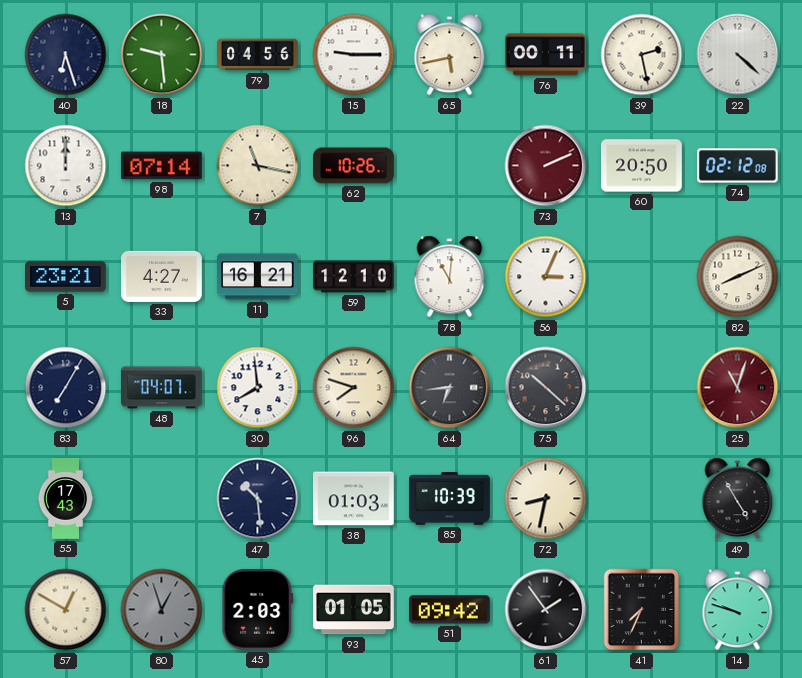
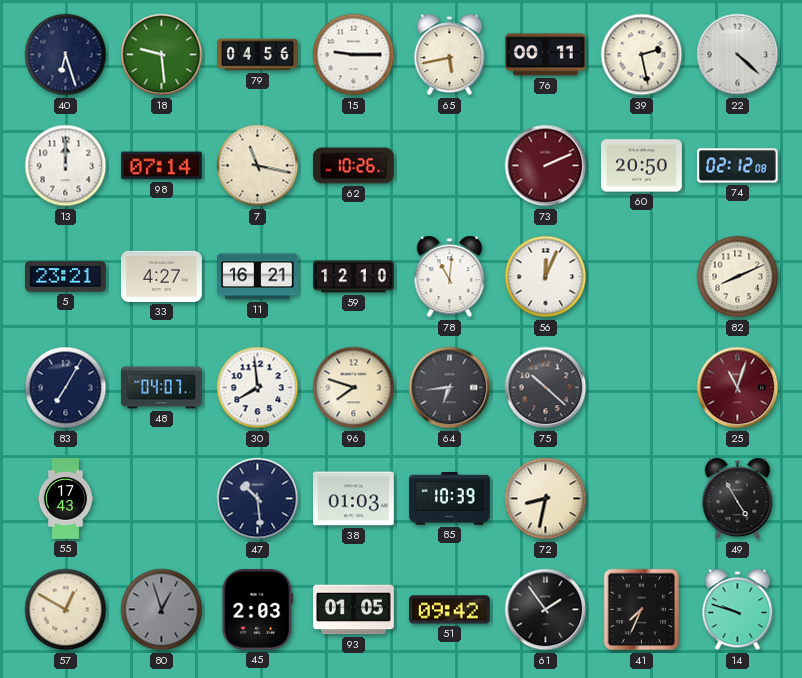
56: 3:04 -> 12:04
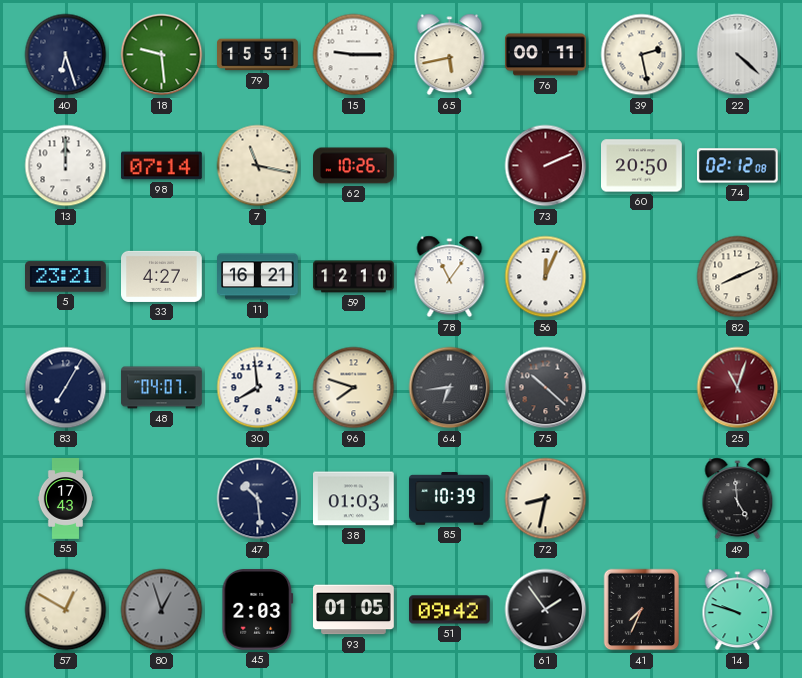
79: 04:56 -> 15:51
78: 11:01 -> 11:06
49: 4:55 -> 4:59
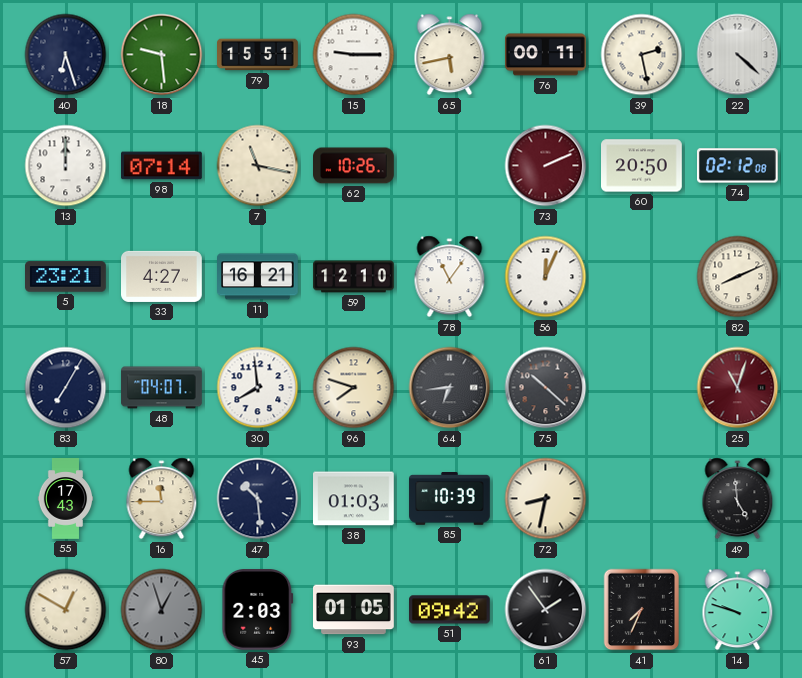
16: none -> 11:45
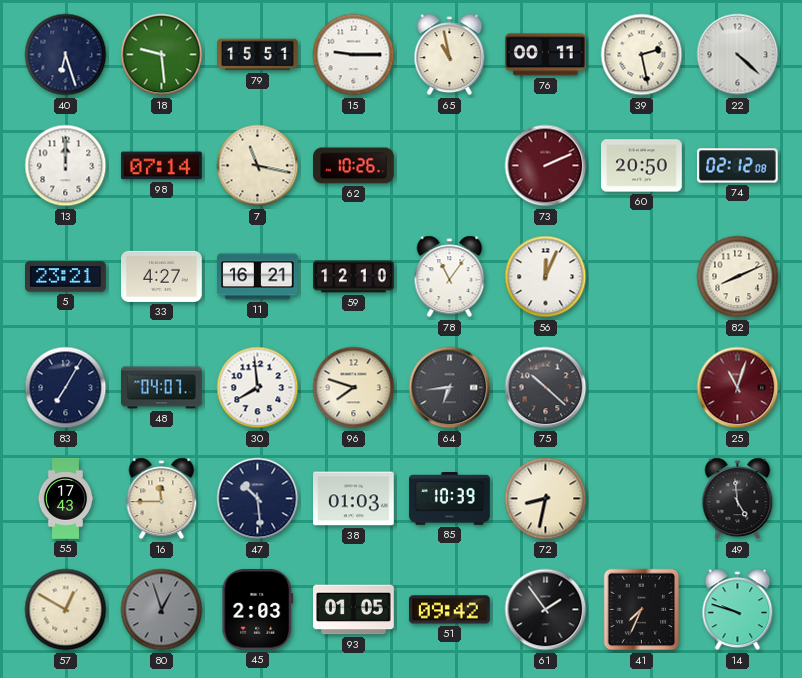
65: 5:43 -> 10:58
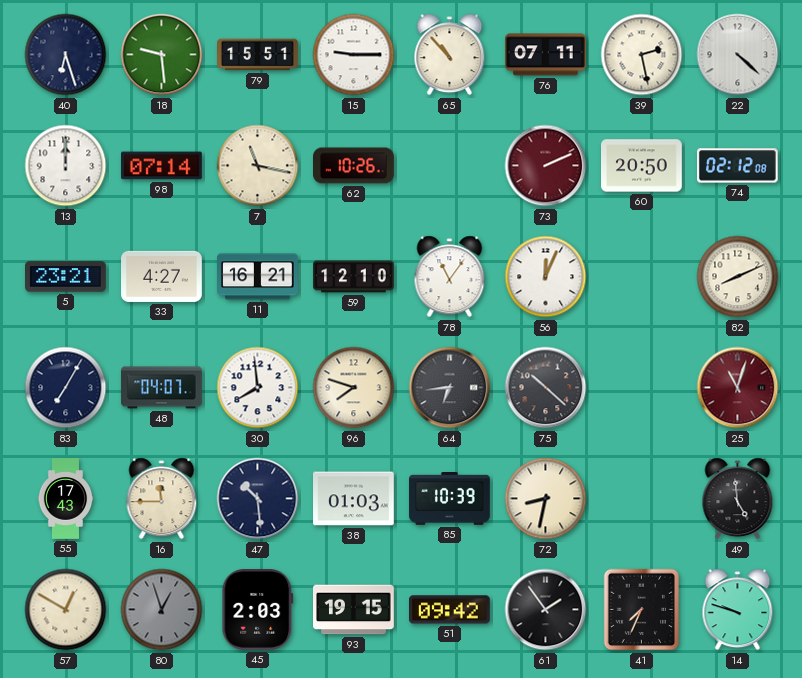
65: 10:58 -> 10:53
76: 00:11 -> 07:11
93: 01:05 -> 19:15
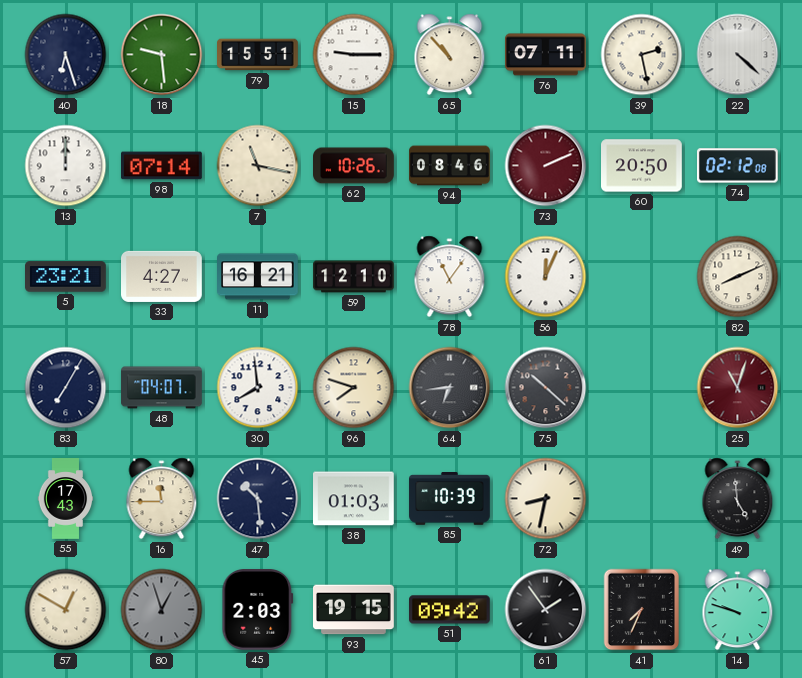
94: none -> 08:46
